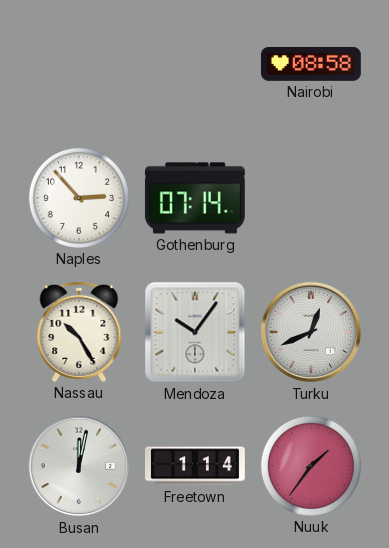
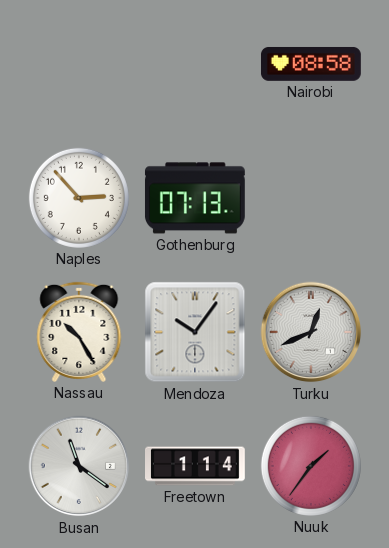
Gothenburg: 07:14 -> 07:13
Busan: 12:02 -> 11:21
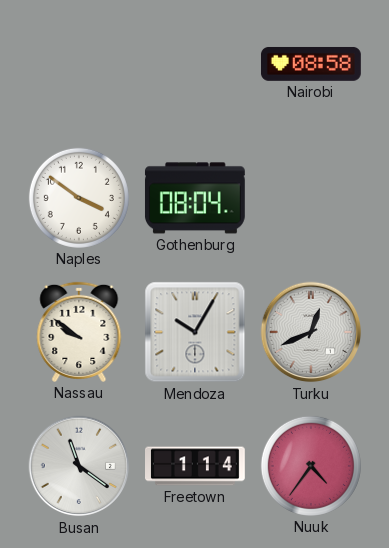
Naples: 2:53 -> 3:51
Gothenburg: 07:13 -> 08:04
Nassau: 10:25 -> 9:51
Mendoza: 10:06 -> 10:05
Nuuk: 1:36 -> 4:36
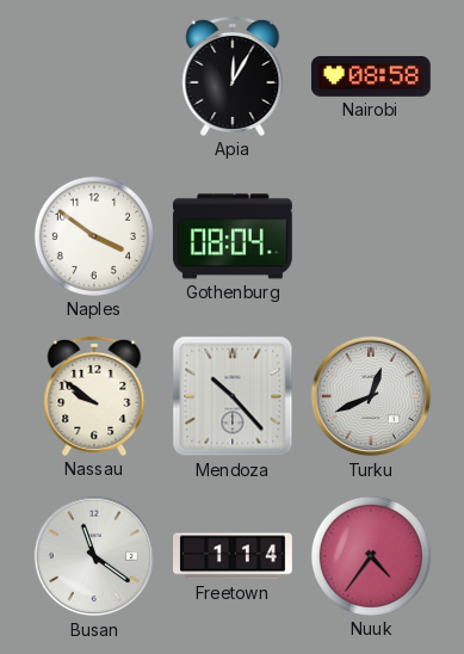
Apia: none -> 12:05
Mendoza: 10:05 -> 10:23
